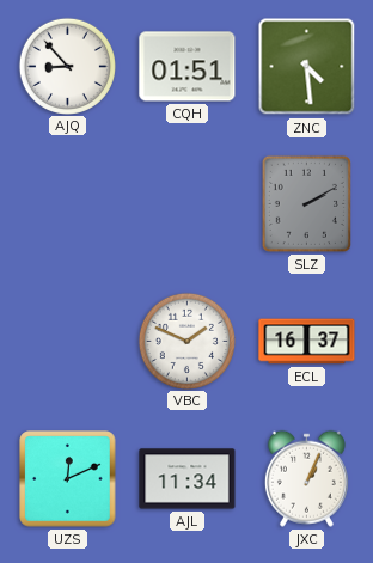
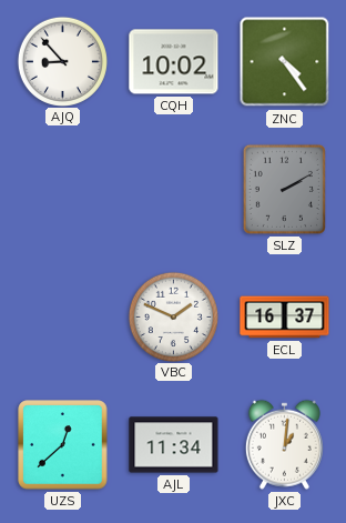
CQH: 01:51 -> 10:02
ZNC: 4:29 -> 4:24
UZS: 12:11 -> 12:38
JXC: 1:04 -> 1:01
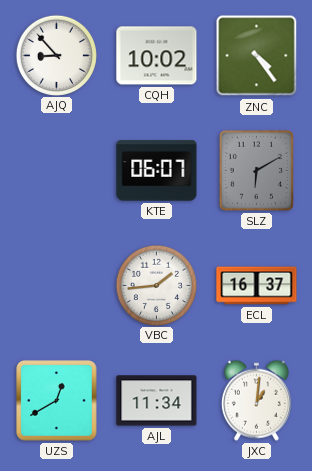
KTE: none -> 06:07
SLZ: 2:10 -> 6:10
VBC: 1:49 -> 1:44
UZS: 12:38 -> 12:40
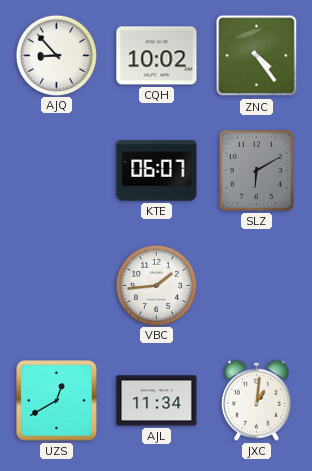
ECL: 16:37 -> none
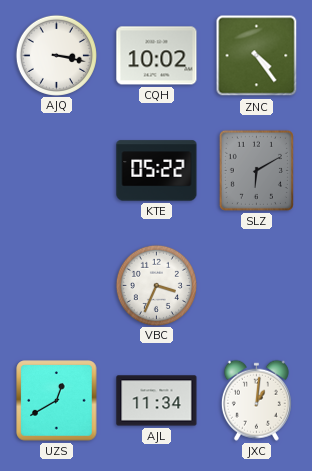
AJQ: 8:53 -> 3:17
KTE: 06:07 -> 05:22
VBC: 1:44 -> 3:34
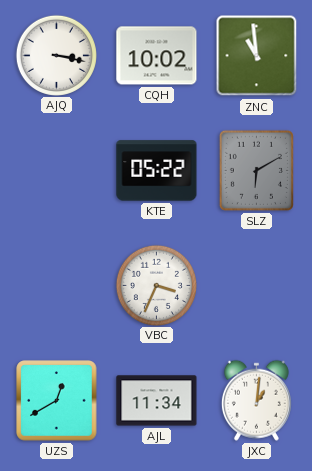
ZNC: 4:24 -> 10:59
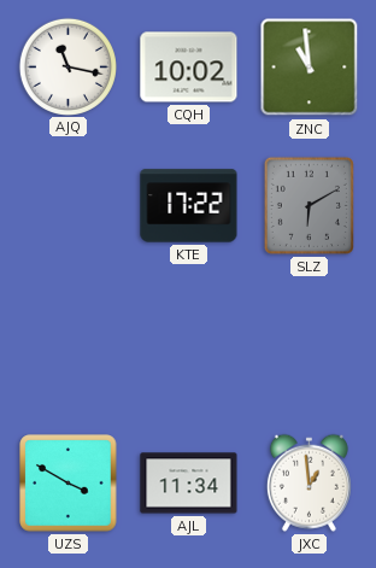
AJQ: 3:17 -> 11:17
KTE: 05:22 -> 17:22
VBC: 3:34 -> none
UZS: 12:40 -> 3:50
JXC: 1:01 -> 12:59
